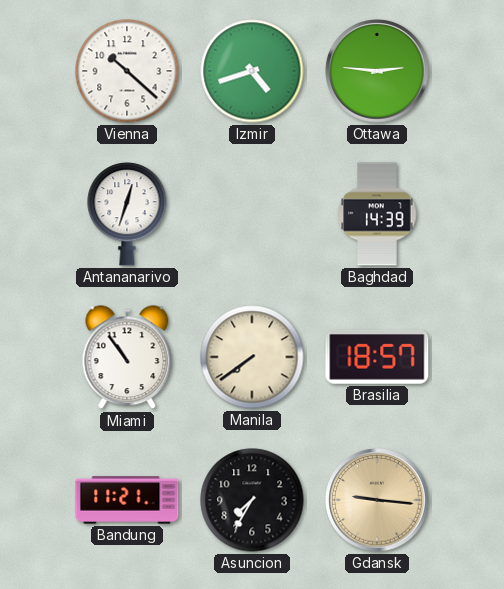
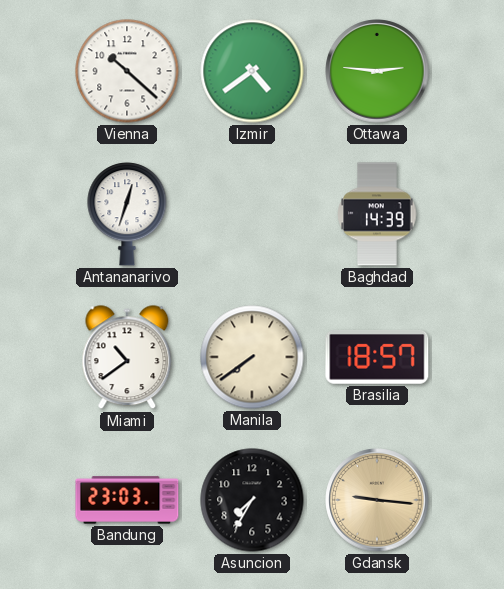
Izmir: 4:42 -> 4:39
Miami: 10:54 -> 10:39
Bandung: 11:21 -> 23:03
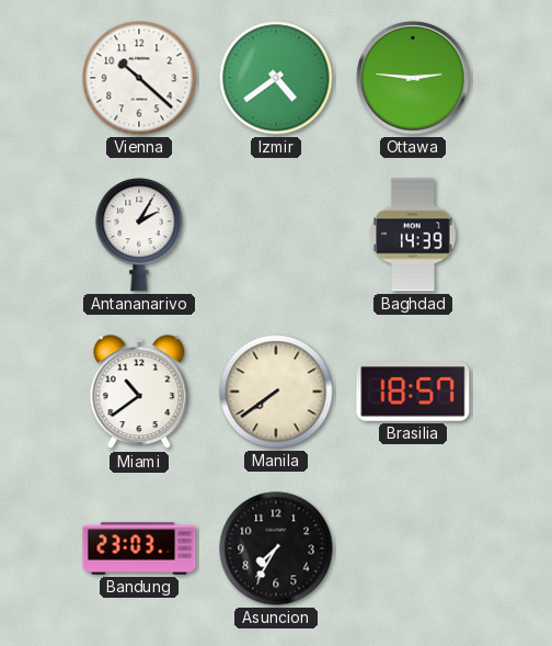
Antananarivo: 12:33 -> 2:05
Gdansk: 9:16 -> none
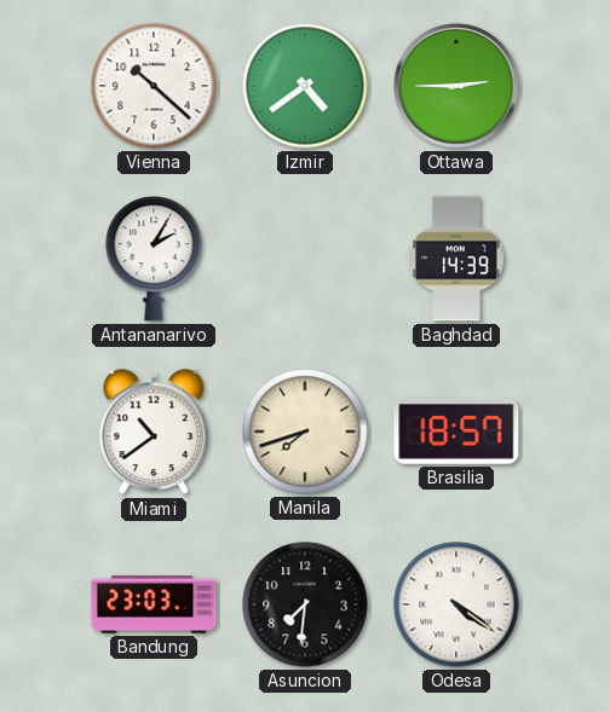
Ottawa: 2:46 -> 2:45
Manila: 7:39 -> 7:42
Asuncion: 7:35 -> 7:31
Odesa: none -> 4:21
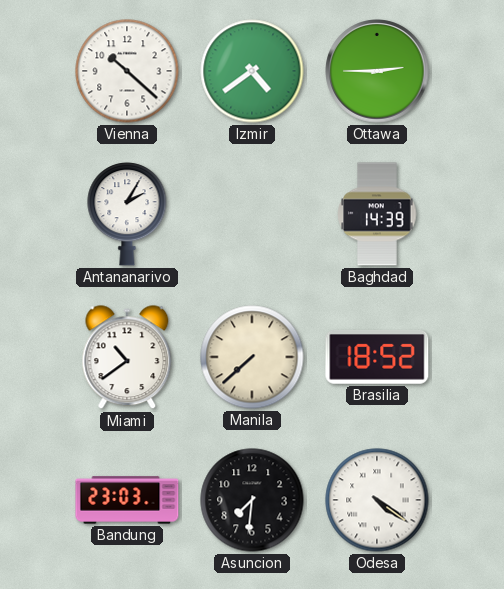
Manila: 7:42 -> 7:38
Brasilia: 18:57 -> 18:52
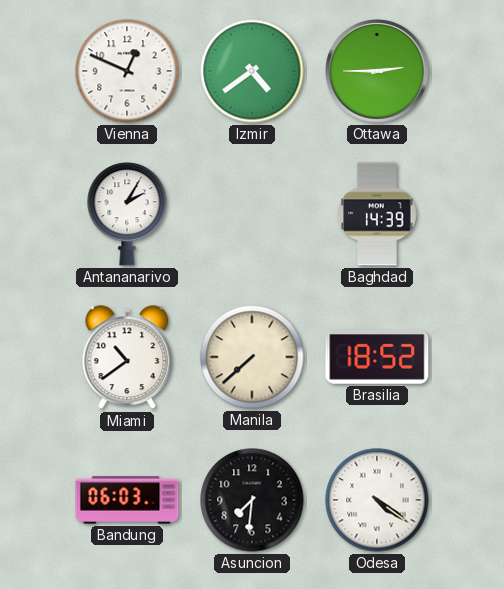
Vienna: 10:22 -> 12:49
Bandung: 23:03 -> 06:03
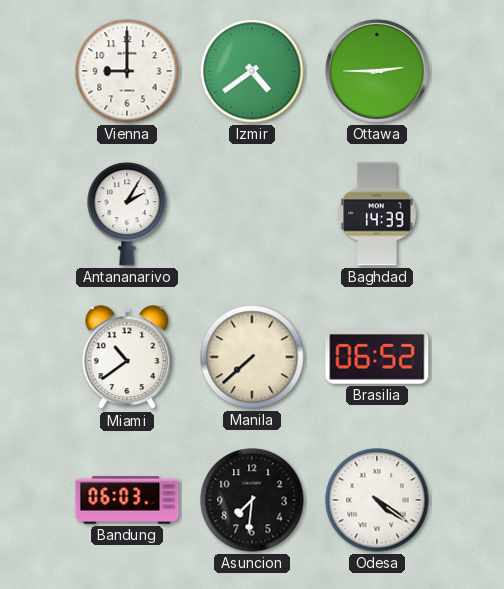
Vienna: 12:49 -> 9:00
Brasilia: 18:52 -> 06:52
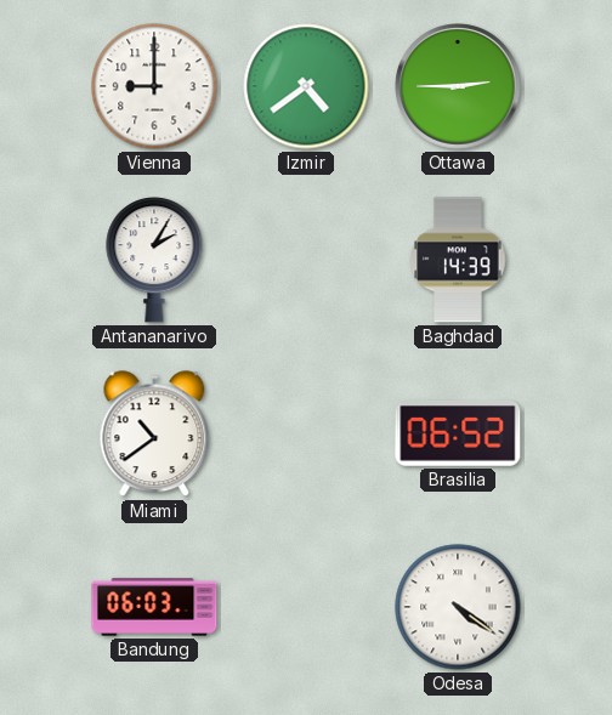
Manila: 7:38 -> none
Asuncion: 7:31 -> none
